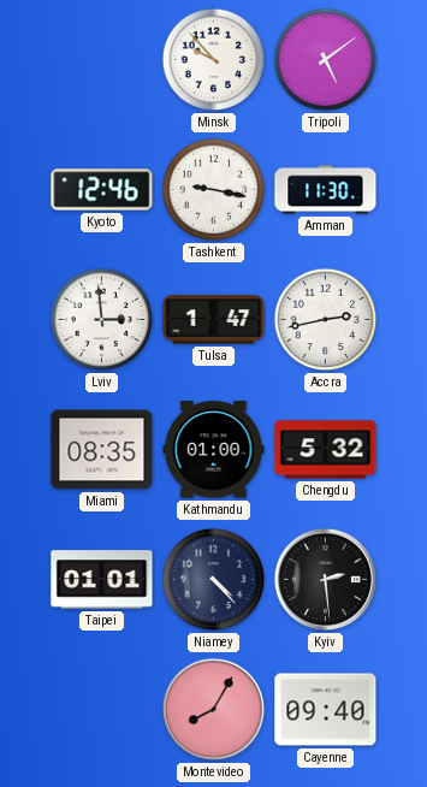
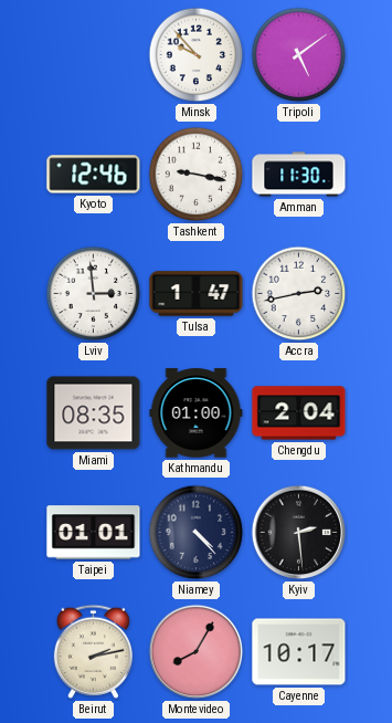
Chengdu: 5:32 -> 2:04
Beirut: none -> 2:13
Cayenne: 09:40 -> 10:17
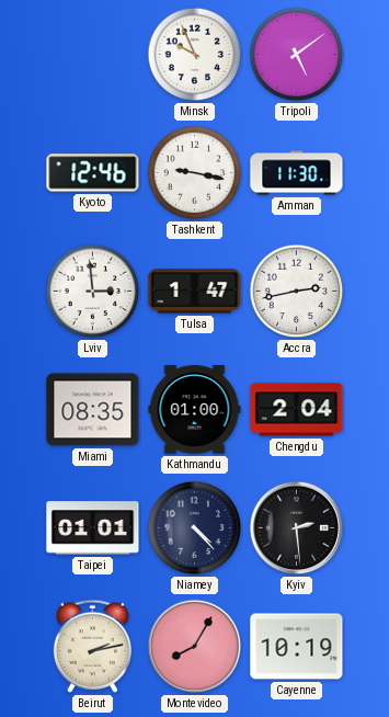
Minsk: 9:53 -> 9:56
Cayenne: 10:17 -> 10:19
